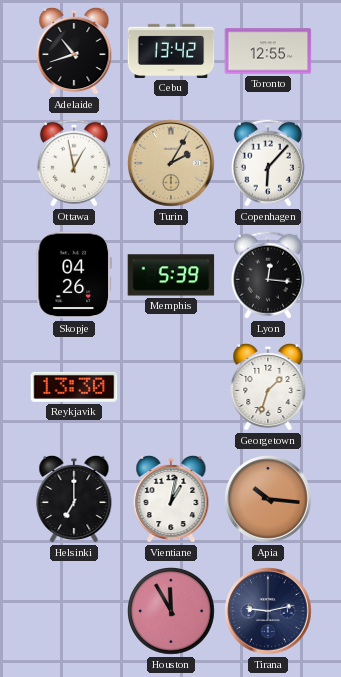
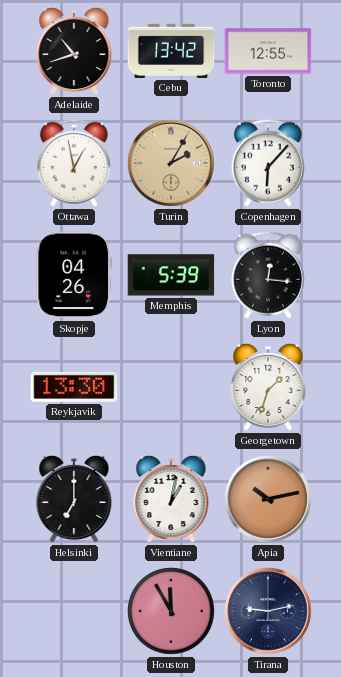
Apia: 10:16 -> 10:13
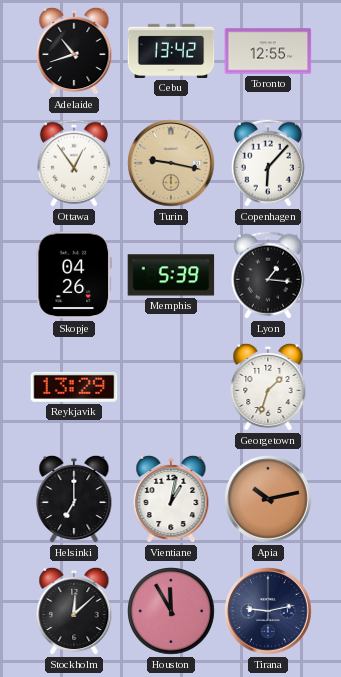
Ottawa: 12:58 -> 12:54
Turin: 2:05 -> 9:17
Lyon: 12:16 -> 1:16
Reykjavik: 13:30 -> 13:29
Stockholm: none -> 12:08
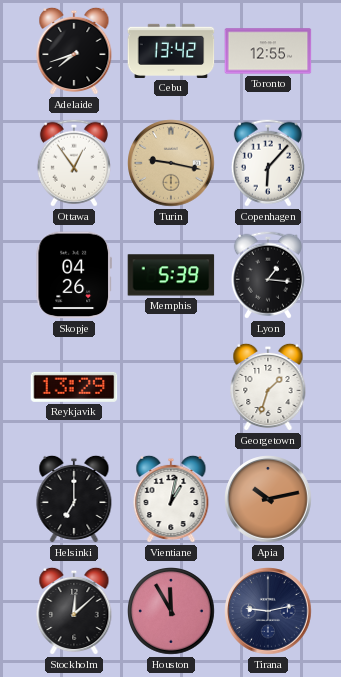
Adelaide: 10:42 -> 7:42
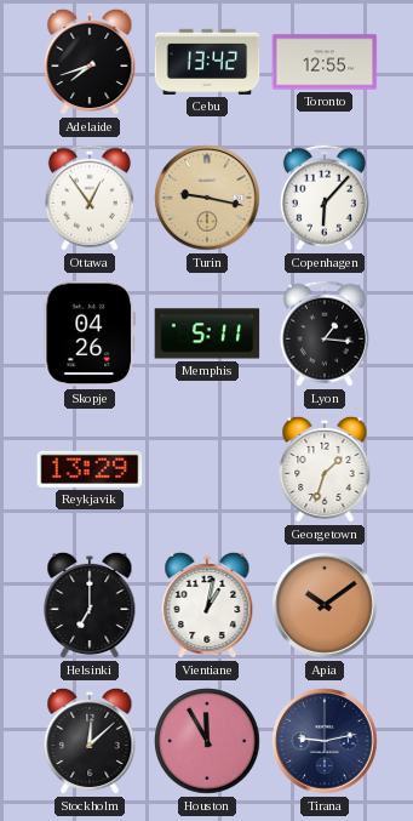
Memphis: 5:39 -> 5:11
Apia: 10:13 -> 10:09
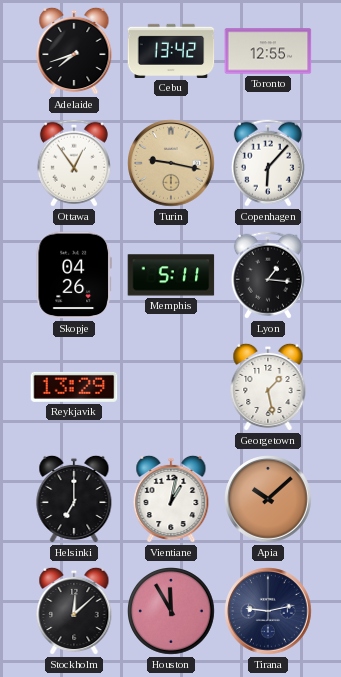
Georgetown: 1:33 -> 1:28
Apia: 10:09 -> 10:08
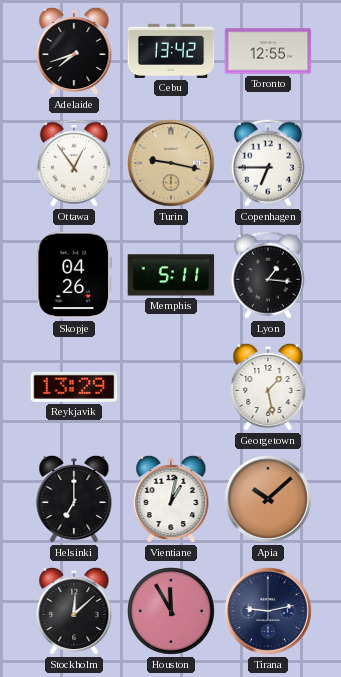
Copenhagen: 6:07 -> 6:45
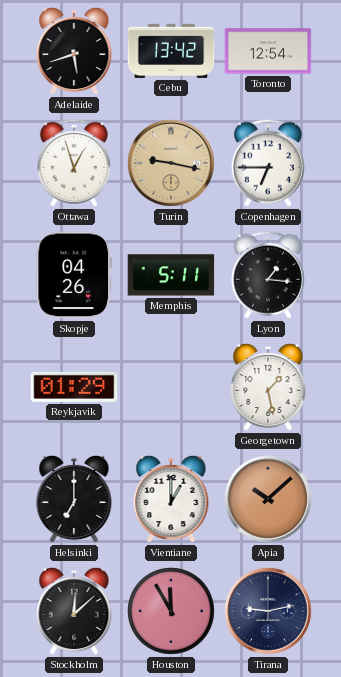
Adelaide: 7:42 -> 5:42
Toronto: 12:55 -> 12:54
Ottawa: 12:54 -> 12:57
Reykjavik: 13:29 -> 01:29
Vientiane: 1:02 -> 1:00
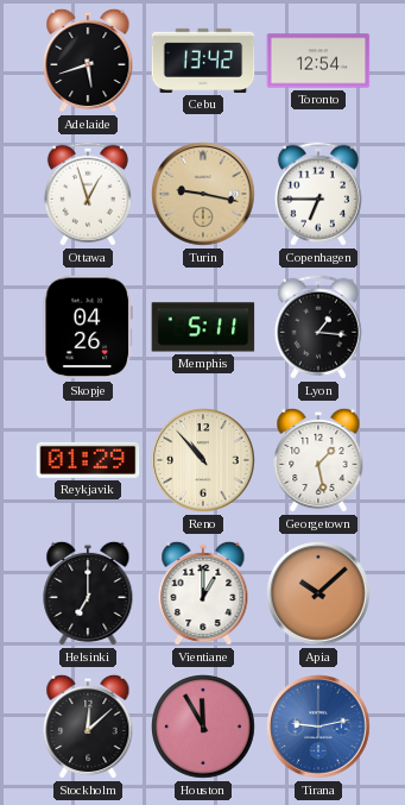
Reno: none -> 10:53
Tirana dial: navy -> blue
